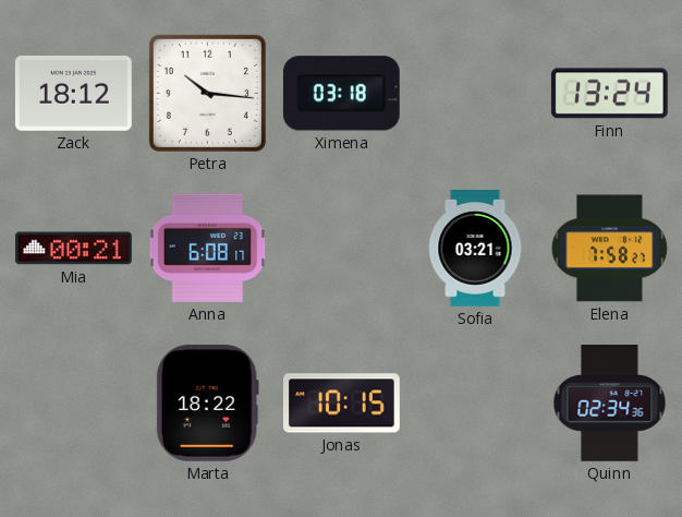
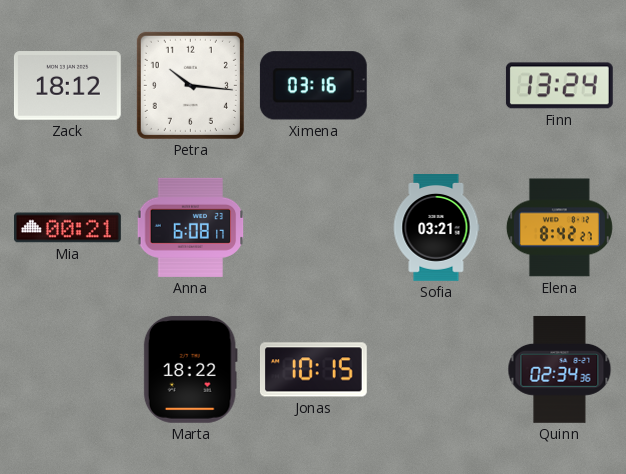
Ximena: 03:18 -> 03:16
Elena: 7:58 -> 8:42
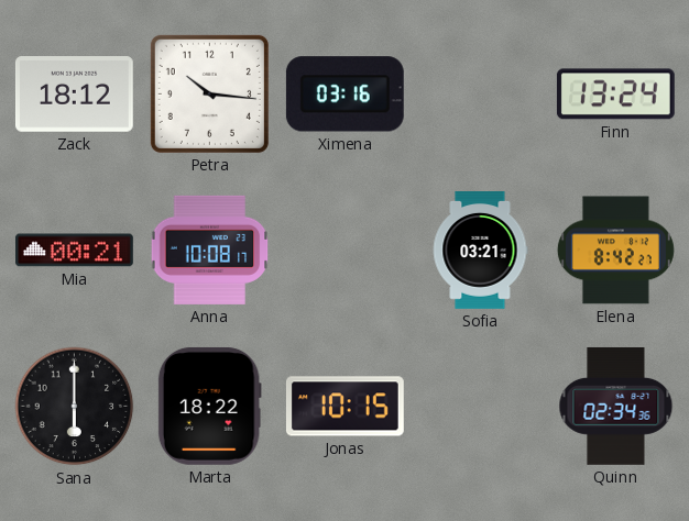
Anna: 6:08 -> 10:08
Sana: none -> 6:00
